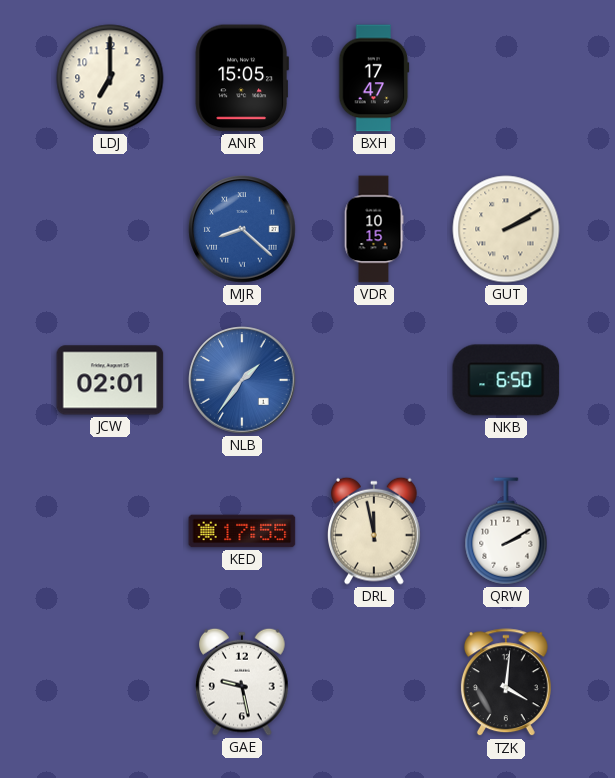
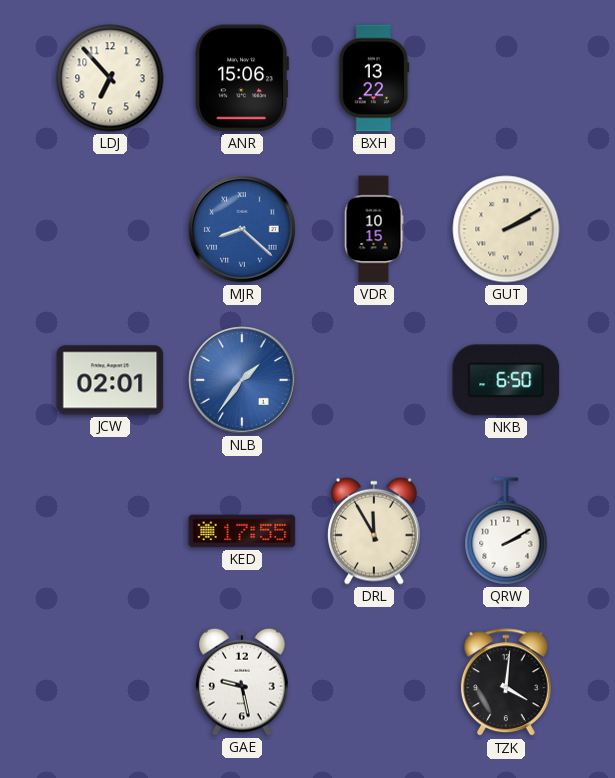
LDJ: 7:00 -> 6:53
ANR: 15:05 -> 15:06
BXH: 17:47 -> 13:22
DRL: 11:58 -> 11:55
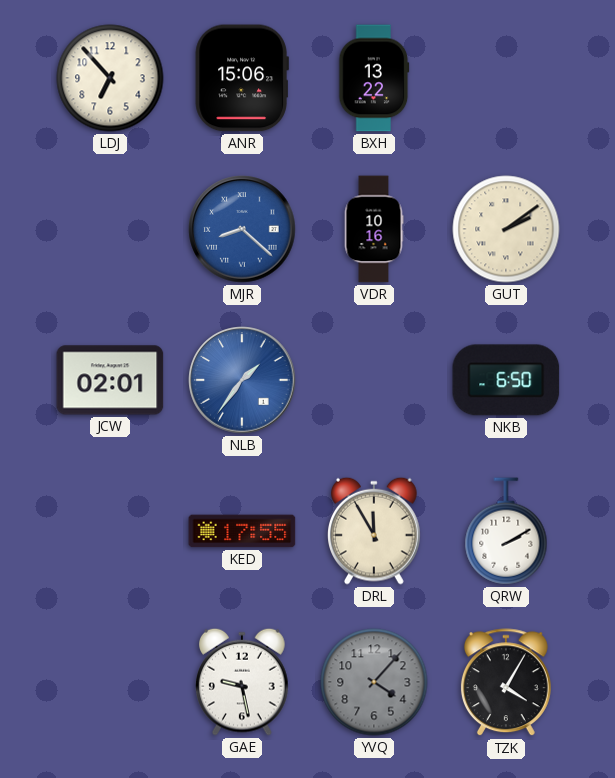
VDR: 10:15 -> 10:16
GUT: 2:10 -> 2:09
YVQ: none -> 4:07
TZK: 4:01 -> 4:05
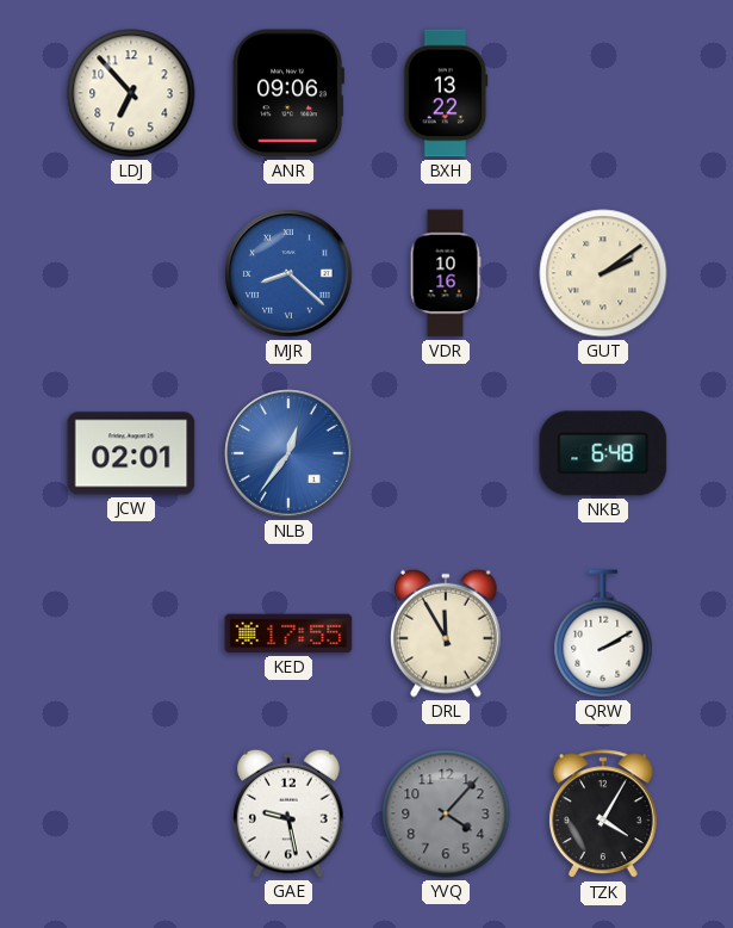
ANR: 15:06 -> 09:06
NLB: 1:36 -> 12:36
NKB: 6:50 -> 6:48
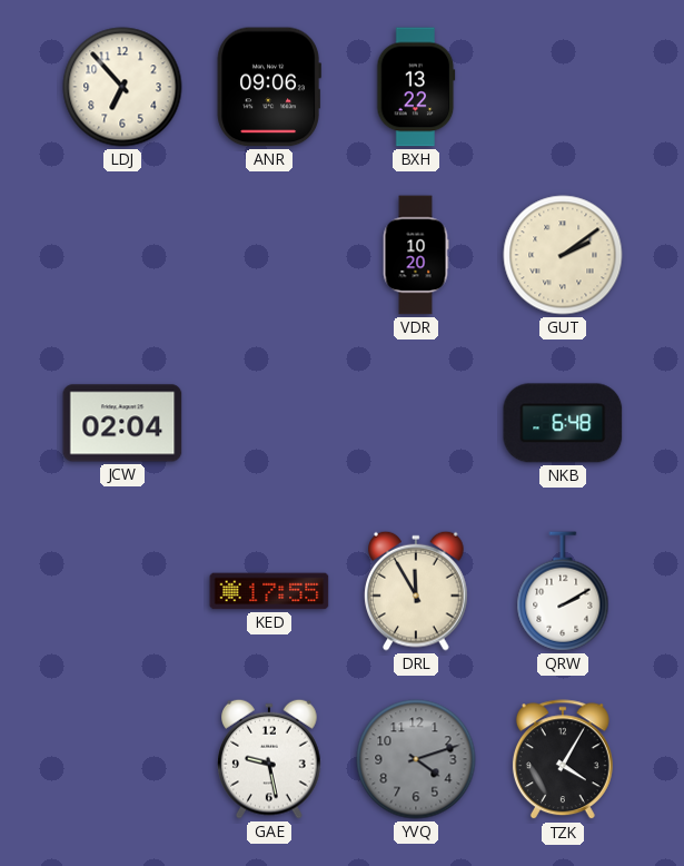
MJR: 8:22 -> none
VDR: 10:16 -> 10:20
JCW: 02:01 -> 02:04
NLB: 12:36 -> none
YVQ: 4:07 -> 4:12
